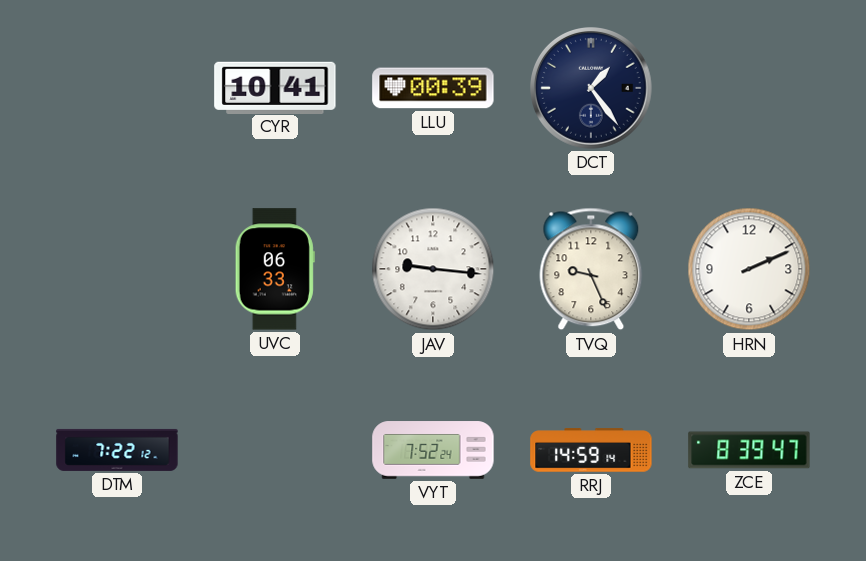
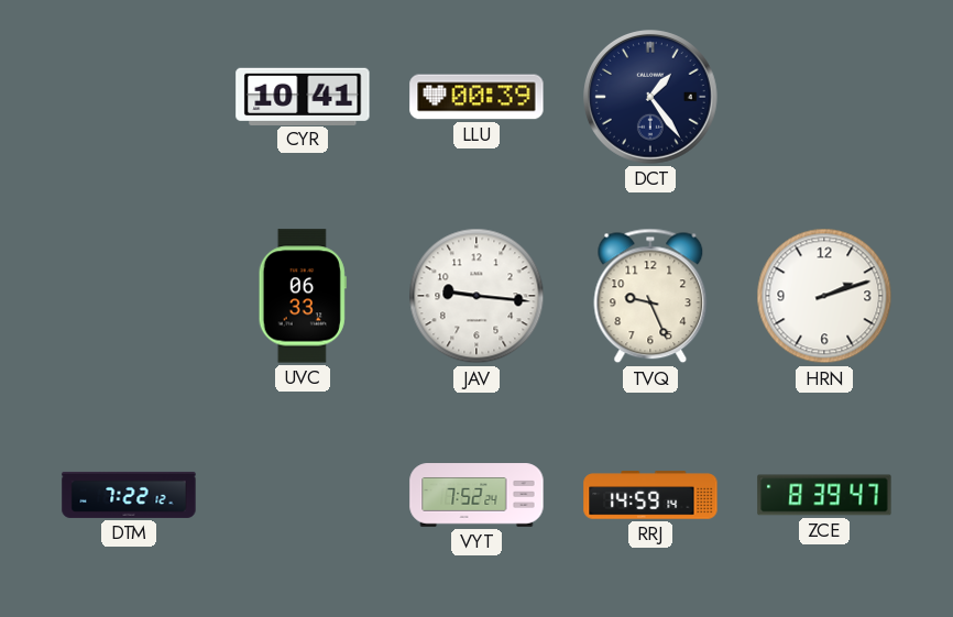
HRN: 2:11 -> 2:12
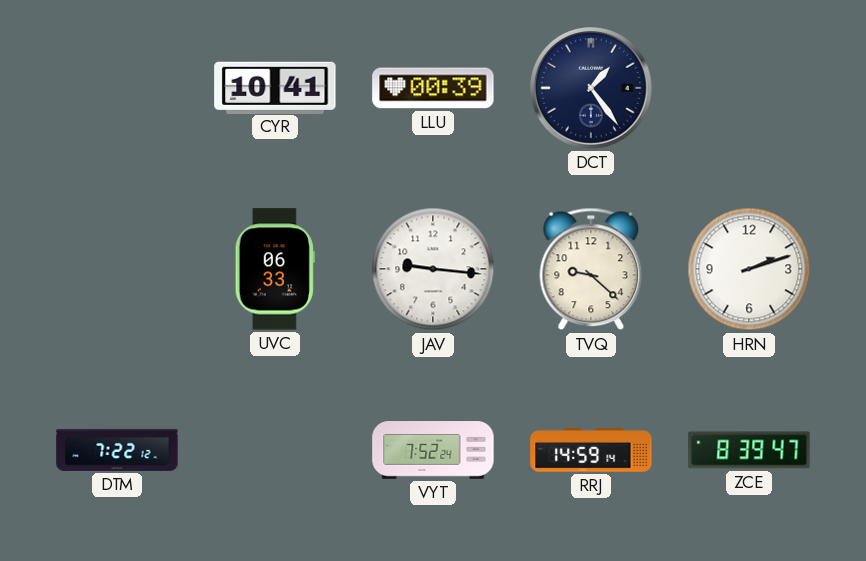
TVQ: 9:26 -> 9:22
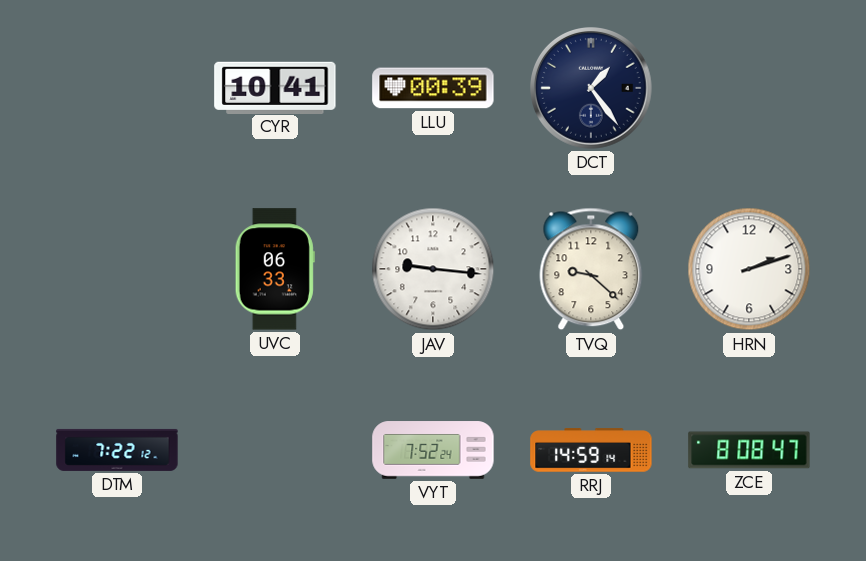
ZCE: 8:39 -> 8:08
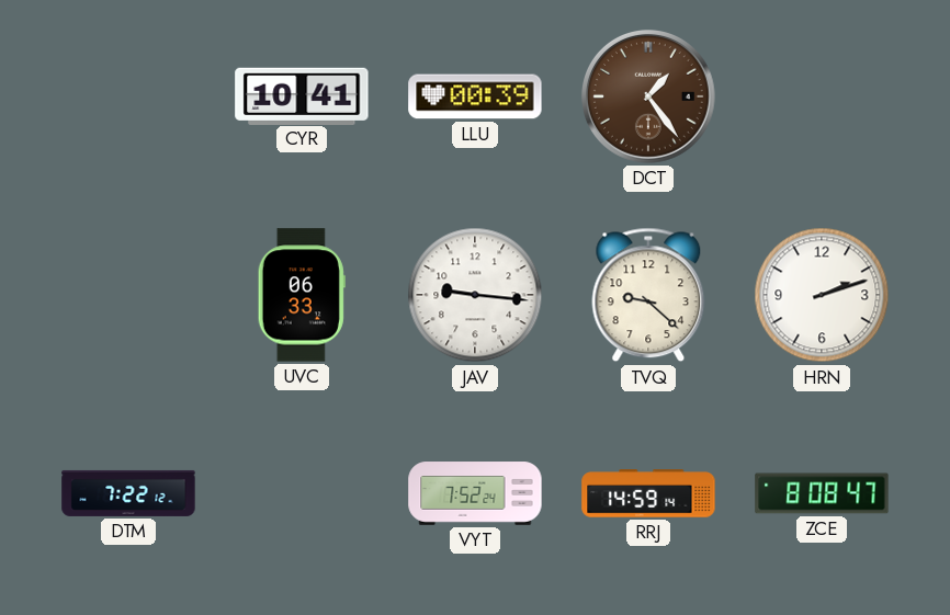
DCT dial: navy -> brown
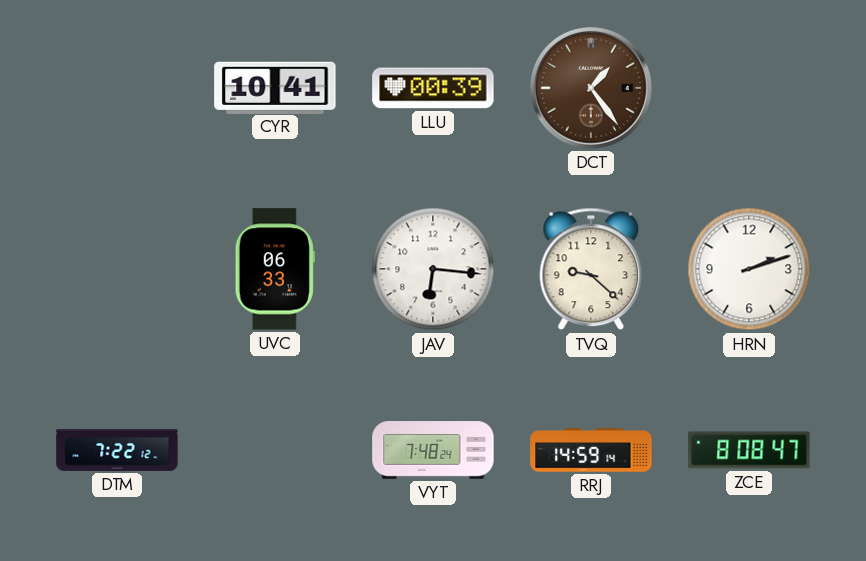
JAV: 9:16 -> 6:16
VYT: 7:52 -> 7:48
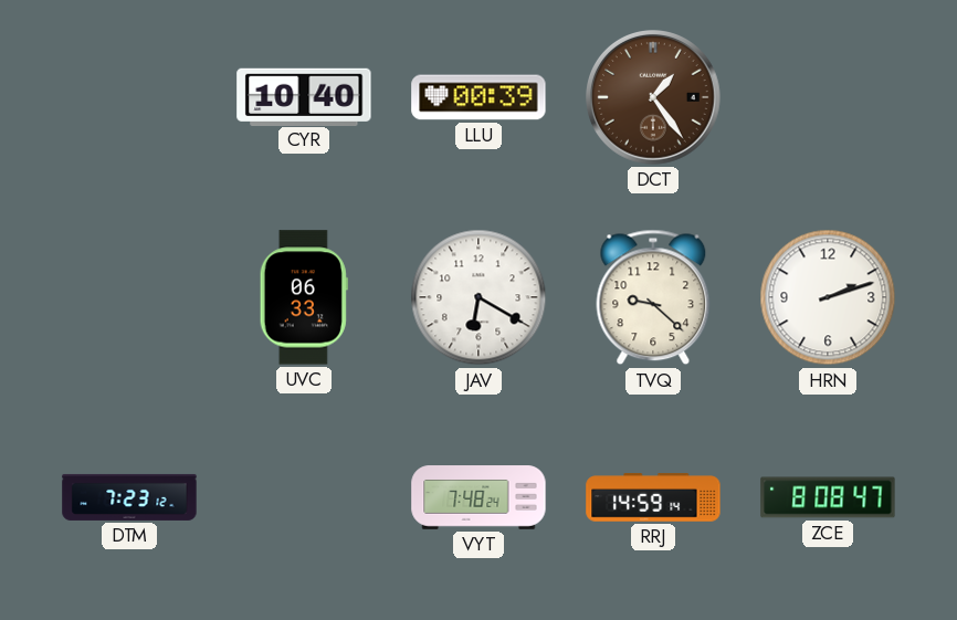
CYR: 10:41 -> 10:40
JAV: 6:16 -> 6:20
DTM: 7:22 -> 7:23
